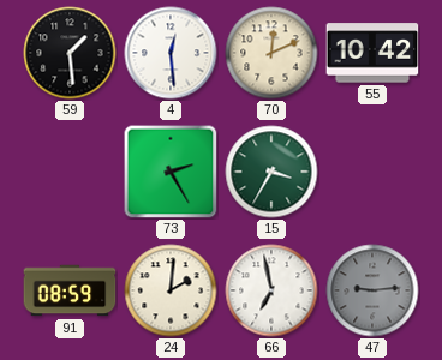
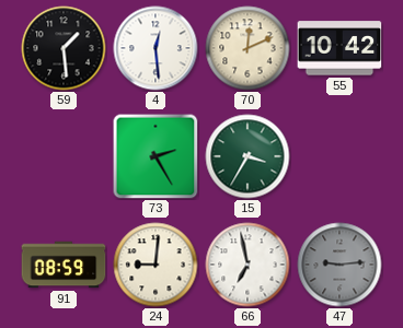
24: 2:01 -> 9:01
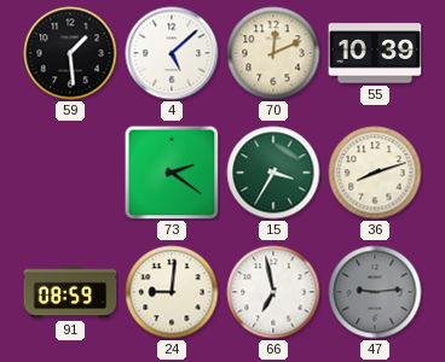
4: 12:29 -> 5:08
55: 10:42 -> 10:39
73: 2:25 -> 2:21
36: none -> 8:12
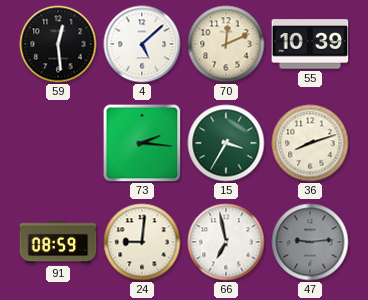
59: 1:29 -> 12:29
73: 2:21 -> 2:16
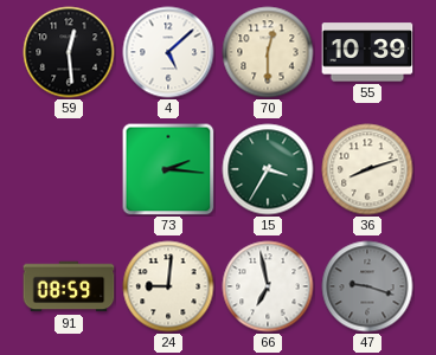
70: 12:11 -> 12:30
47: 9:14 -> 9:18
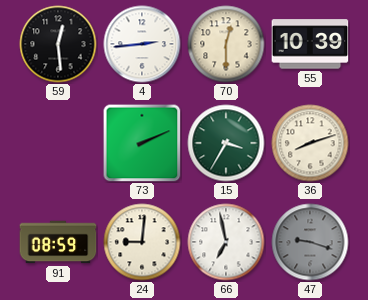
4: 5:08 -> 2:44
73: 2:16 -> 2:11
